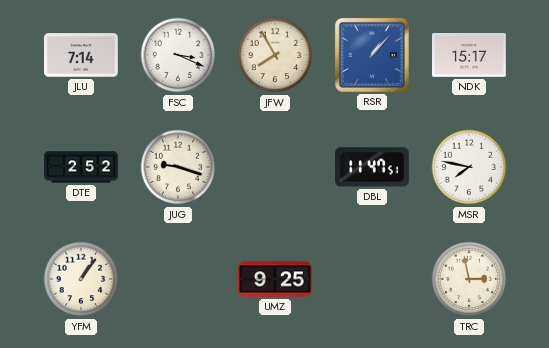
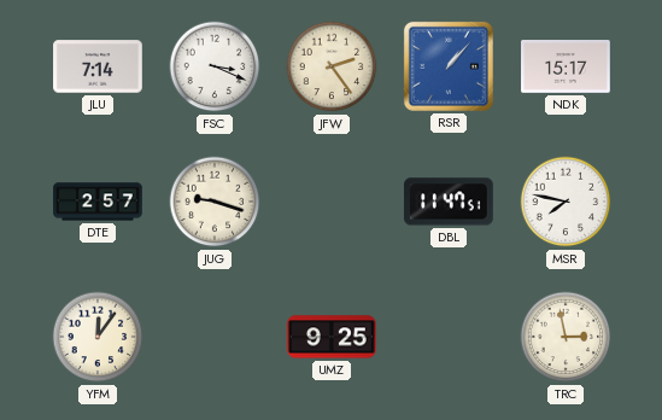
JFW: 7:55 -> 2:24
DTE: 2:52 -> 2:57
YFM: 1:06 -> 12:06
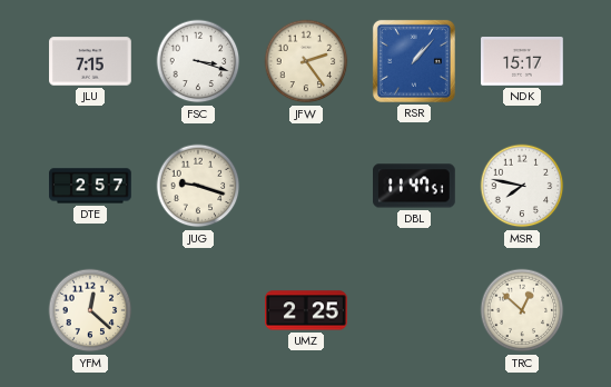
JLU: 7:14 -> 7:15
FSC: 3:19 -> 3:18
YFM: 12:06 -> 12:22
UMZ: 9:25 -> 2:25
TRC: 2:58 -> 12:52
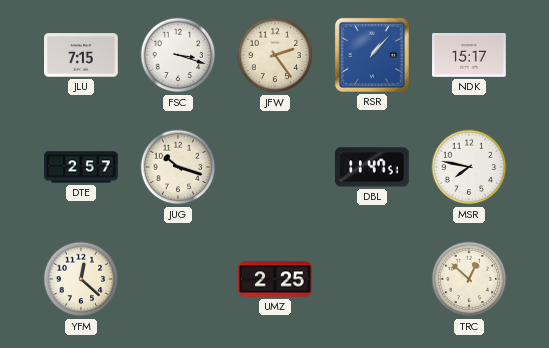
JUG: 9:18 -> 10:18
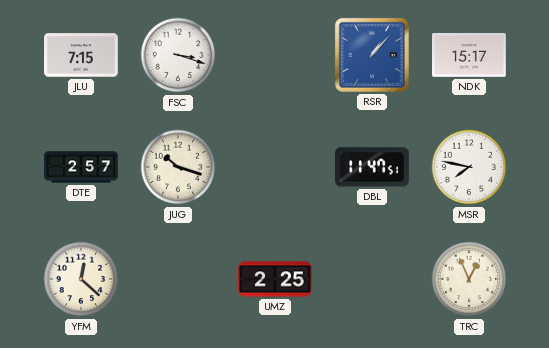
JFW: 2:24 -> none
TRC: 12:52 -> 12:56
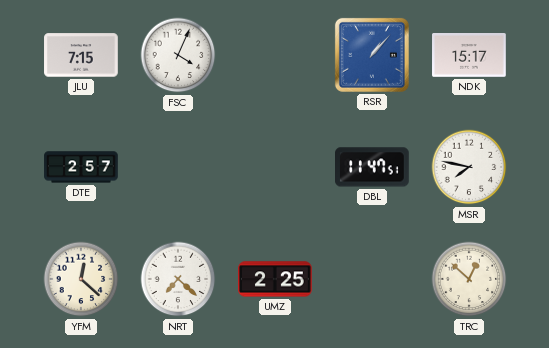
FSC: 3:18 -> 4:04
JUG: 10:18 -> none
NRT: none -> 7:22
TRC: 12:56 -> 12:52
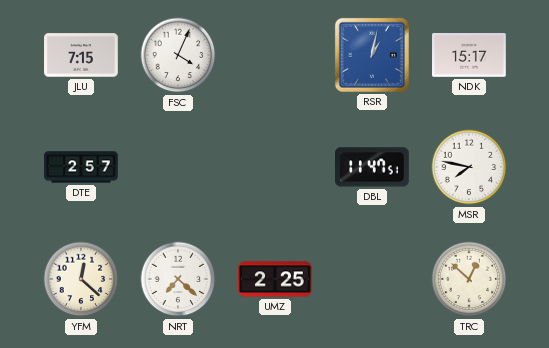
RSR: 1:07 -> 1:02
